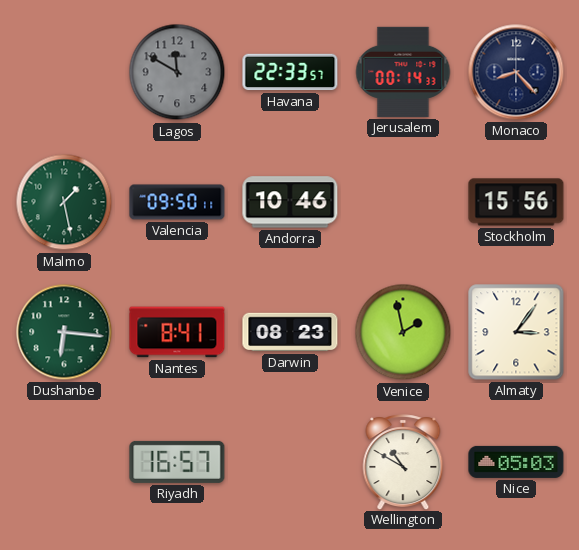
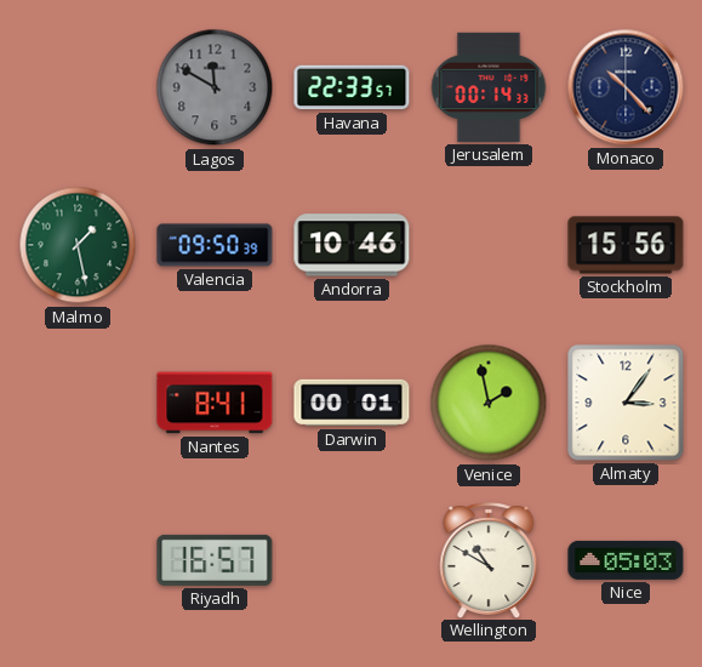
Monaco: 8:23 -> 10:23
Valencia: 09:50:11 -> 09:50:39
Dushanbe: 6:16 -> none
Darwin: 08:23 -> 00:01
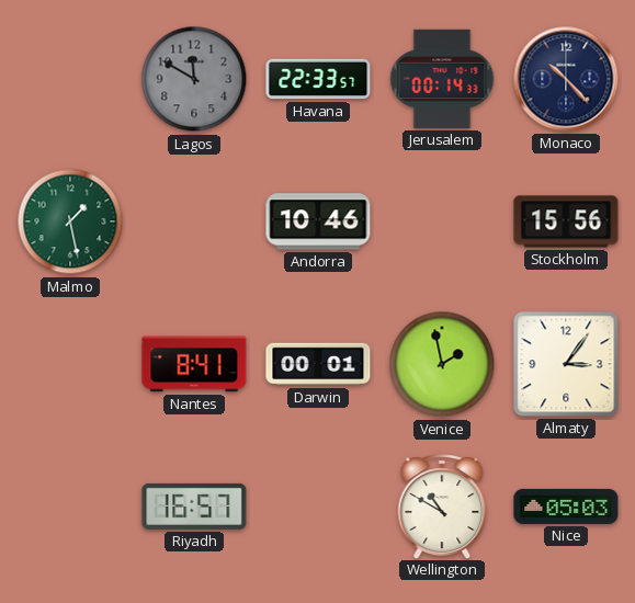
Valencia: 09:50 -> none
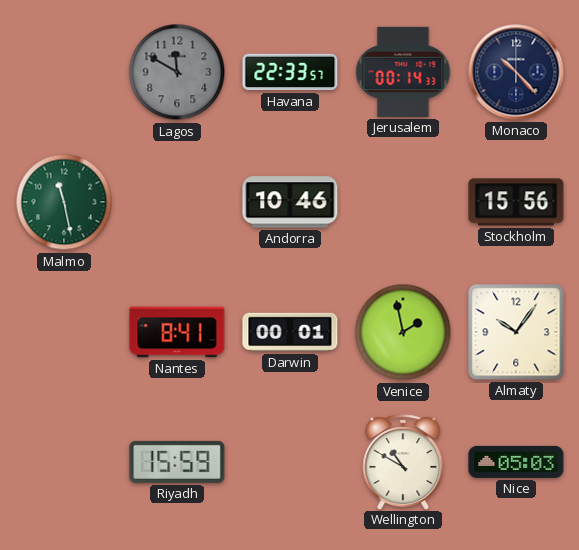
Malmo: 1:28 -> 11:28
Almaty: 3:06 -> 10:06
Riyadh: 16:57 -> 15:59
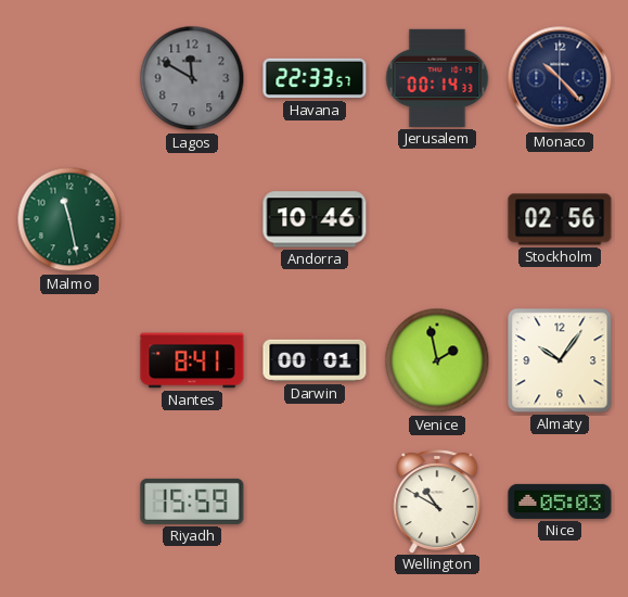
Stockholm: 15:56 -> 02:56
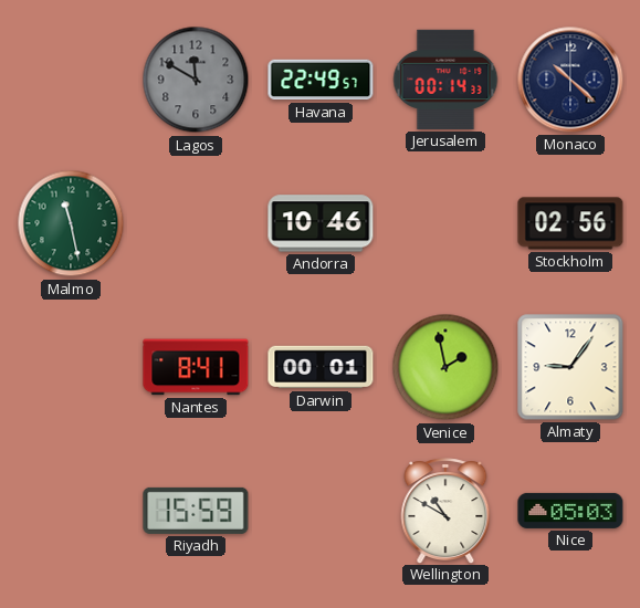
Havana: 22:33 -> 22:49
Monaco: 10:23 -> 10:22
Almaty: 10:06 -> 9:06
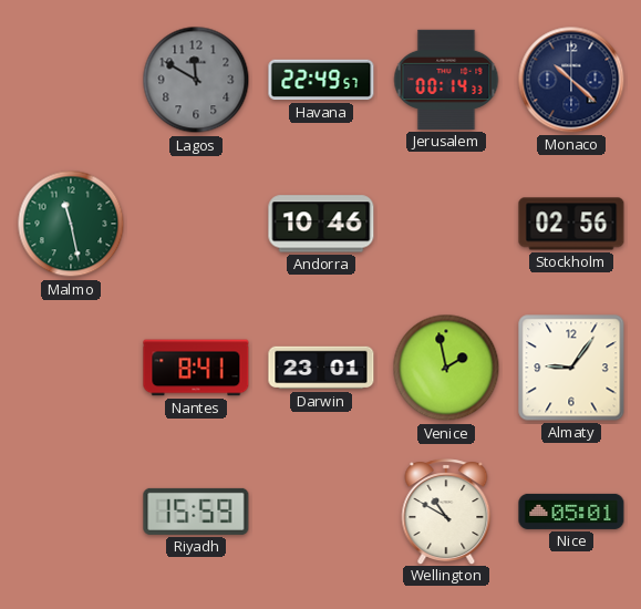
Darwin: 00:01 -> 23:01
Nice: 05:03 -> 05:01
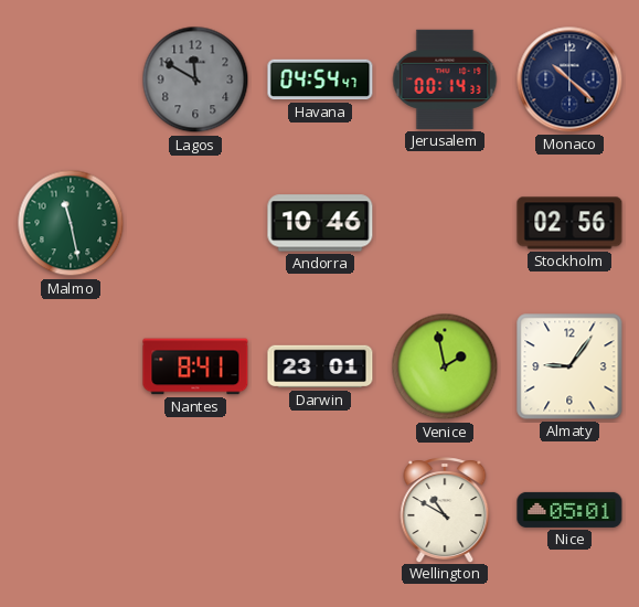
Havana: 22:49 -> 04:54
Riyadh: 15:59 -> none
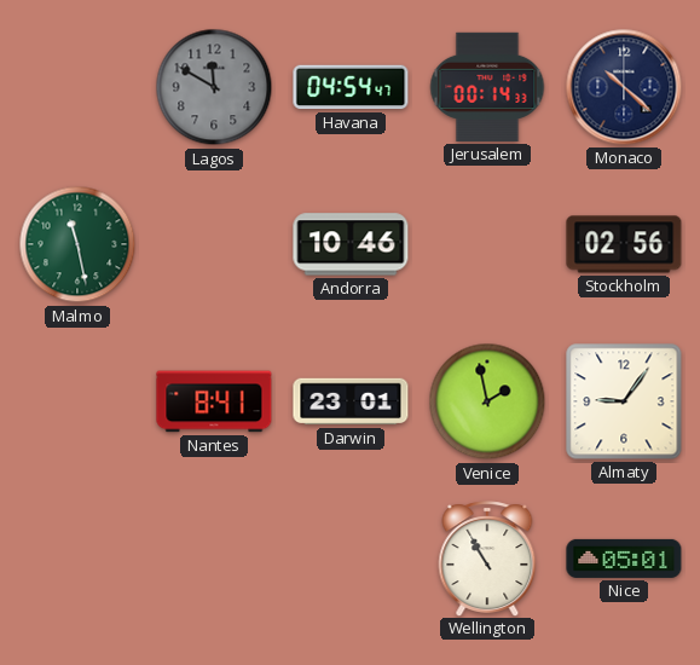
Wellington: 10:50 -> 10:55
